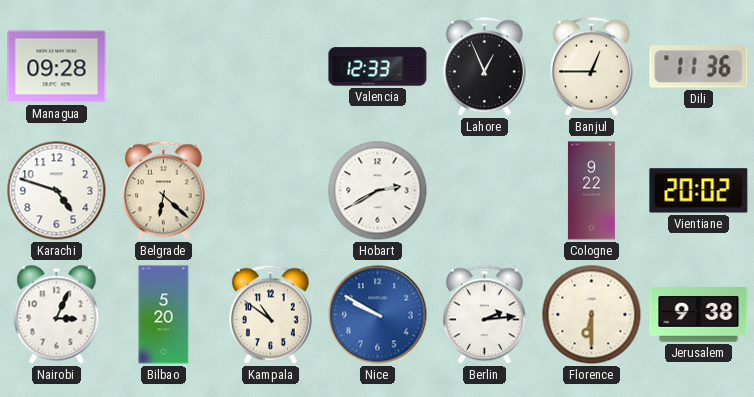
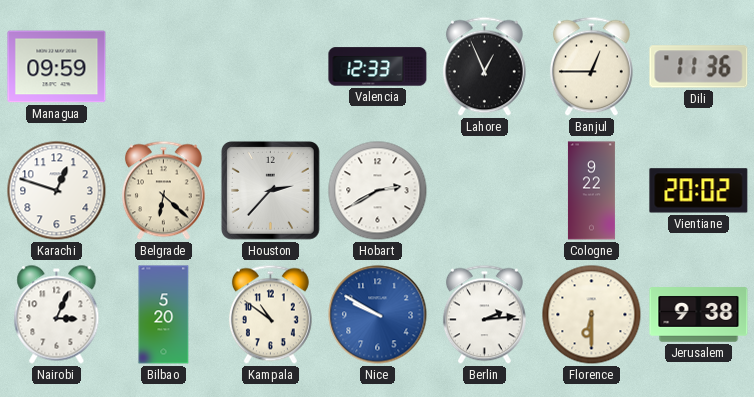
Managua: 09:28 -> 09:59
Karachi: 4:48 -> 12:48
Houston: none -> 2:37
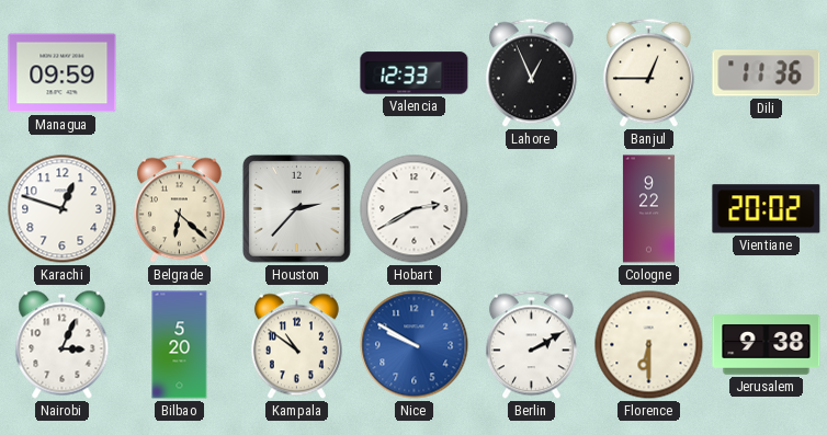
Berlin: 2:14 -> 2:10
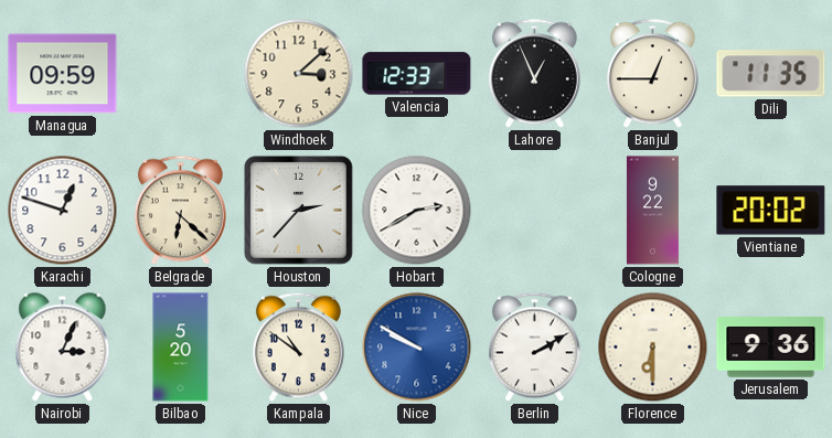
Windhoek: none -> 3:08
Dili: 11:36 -> 11:35
Jerusalem: 9:38 -> 9:36
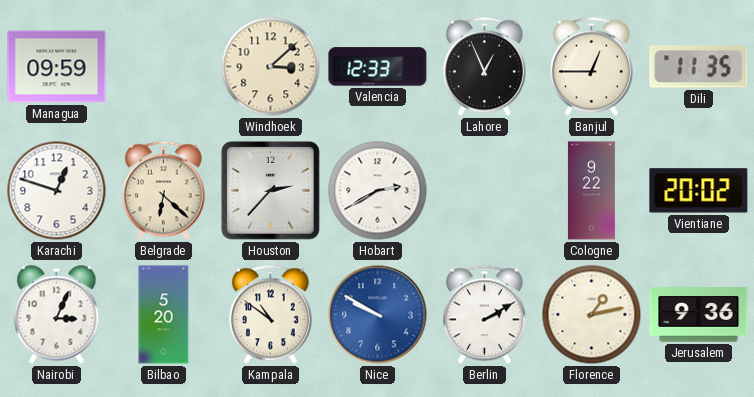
Florence: 6:30 -> 1:13
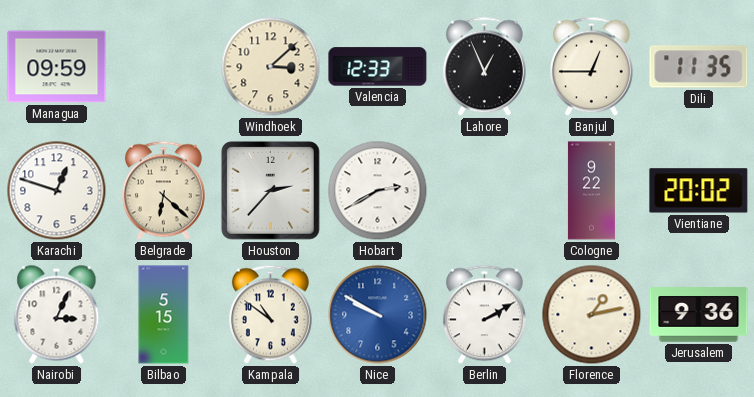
Bilbao: 5:20 -> 5:15
